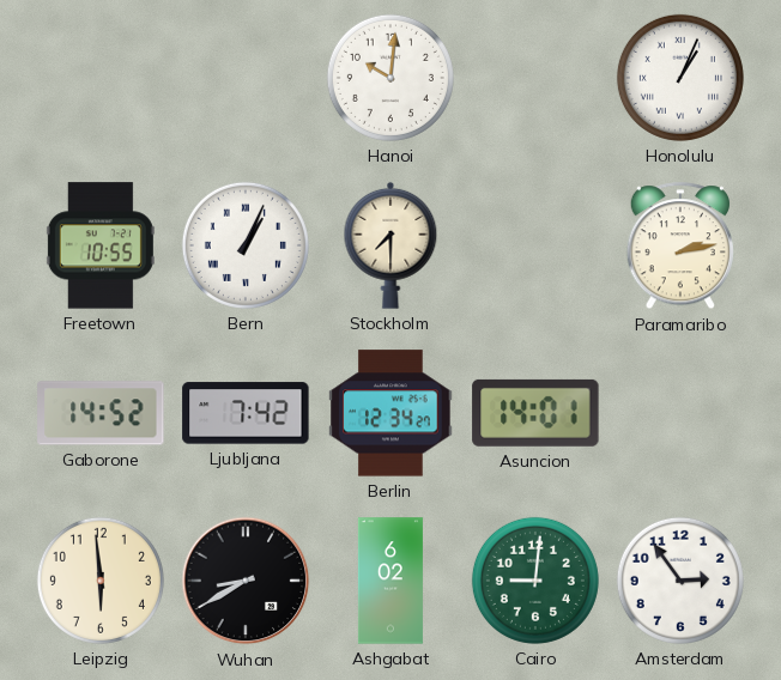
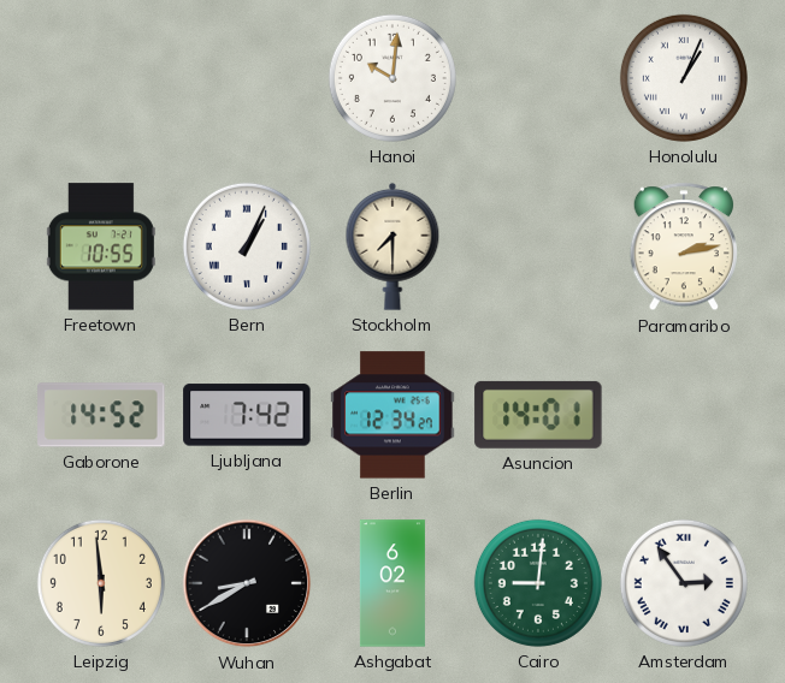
Amsterdam numerals: Arabic -> Roman
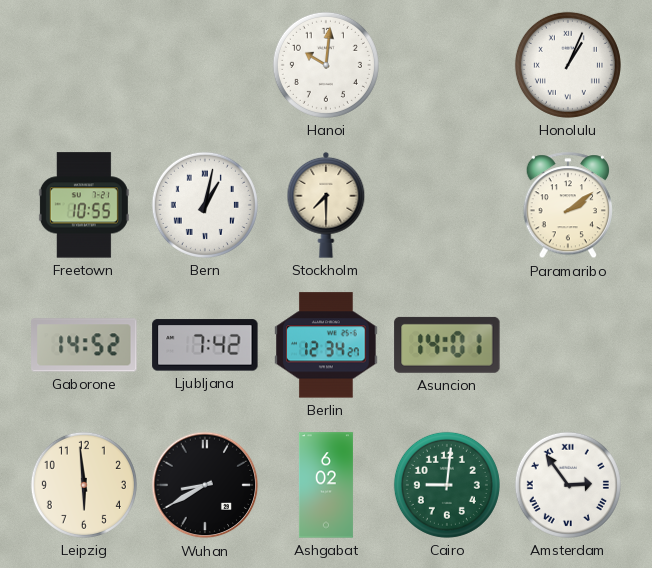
Bern: 1:04 -> 1:02
Paramaribo: 2:13 -> 2:09
